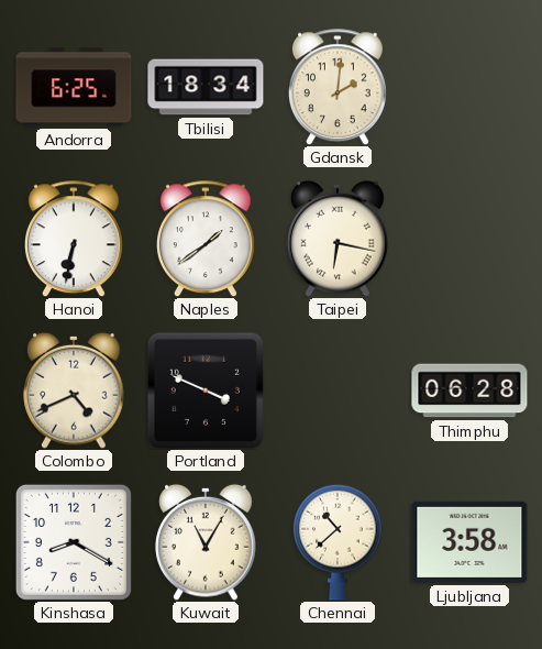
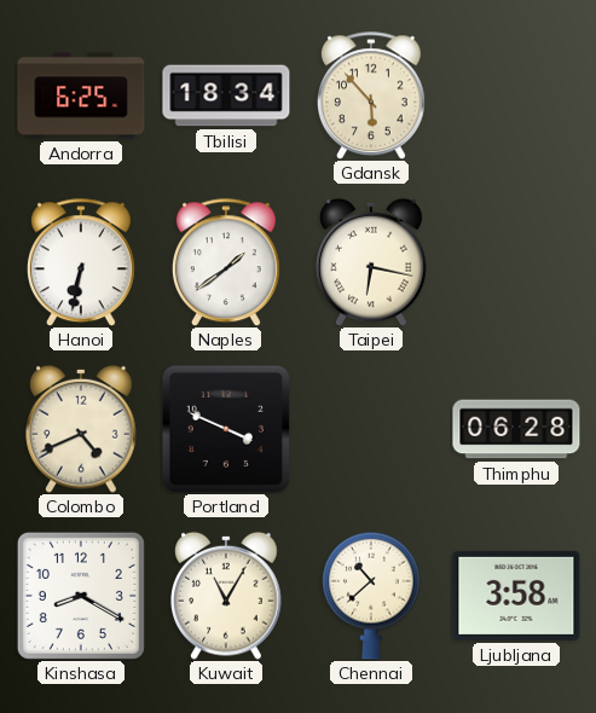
Gdansk: 2:01 -> 5:53
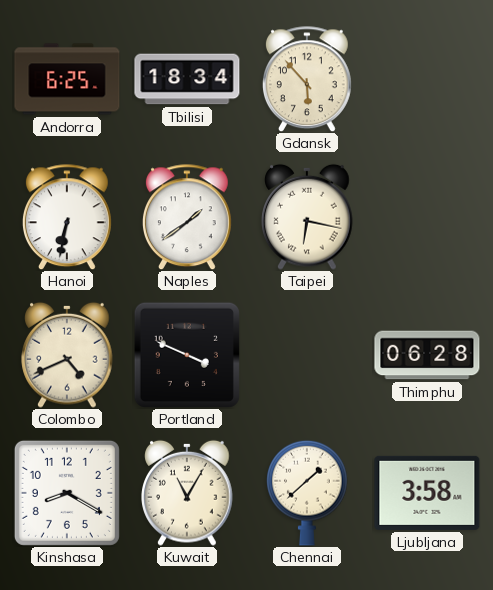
Chennai: 10:38 -> 1:38
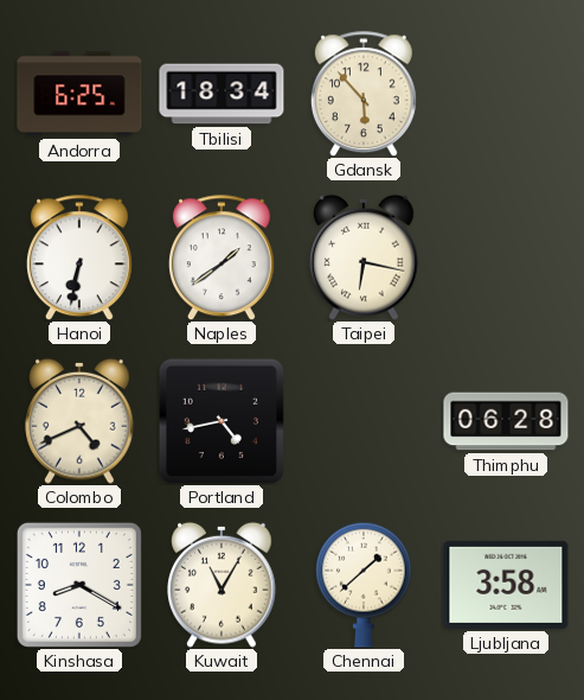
Portland: 3:49 -> 4:43
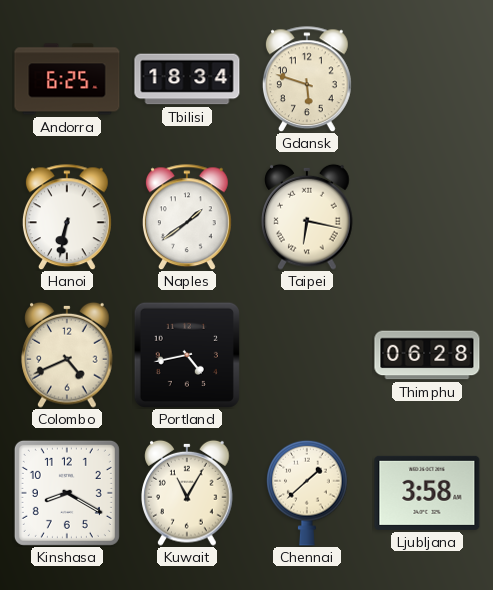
Gdansk: 5:53 -> 5:48
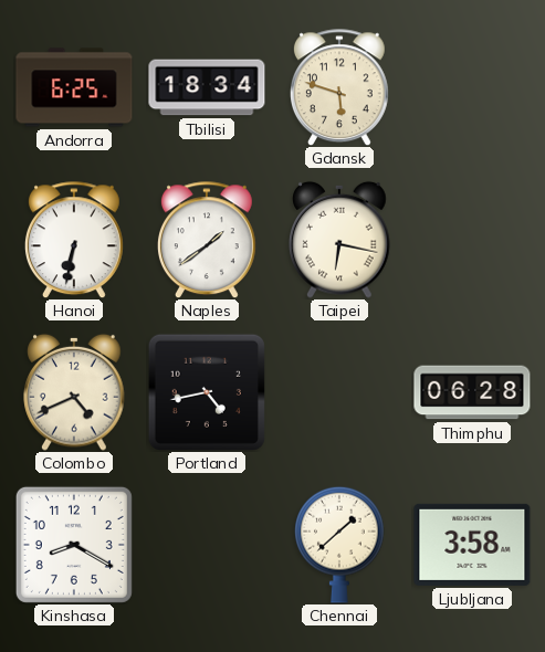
Kuwait: 11:05 -> none
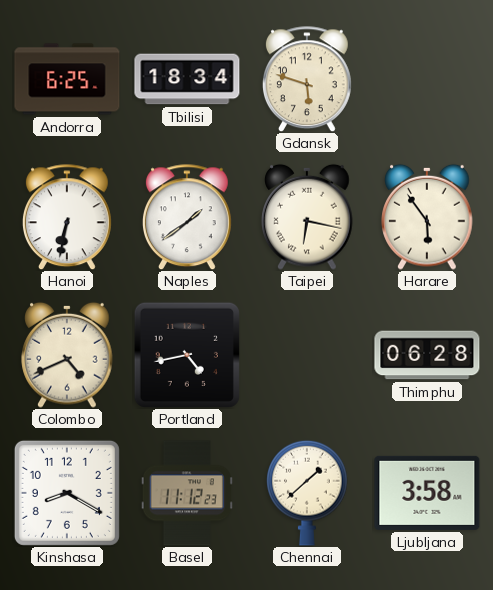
Harare: none -> 5:54
Basel: none -> 11:12
